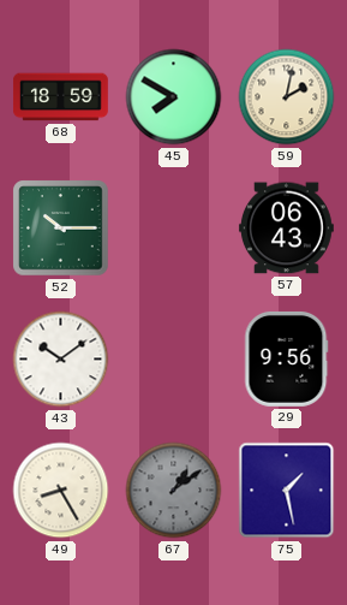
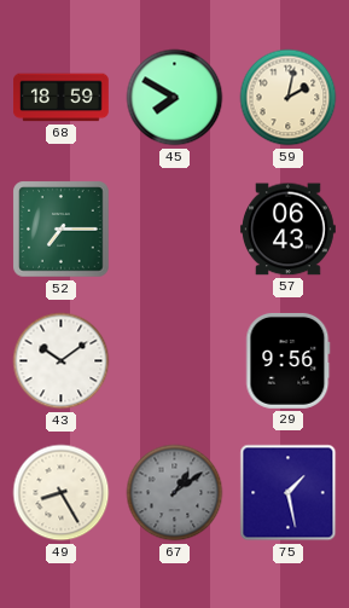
52: 10:15 -> 7:15
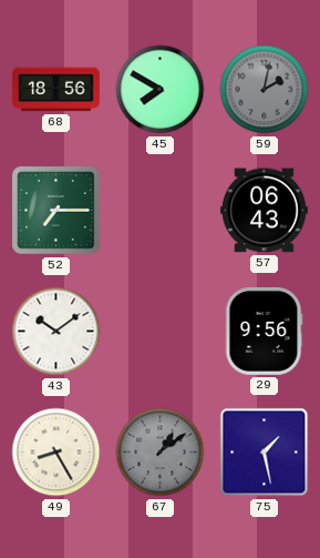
68: 18:59 -> 18:56
59 dial: cream -> grey
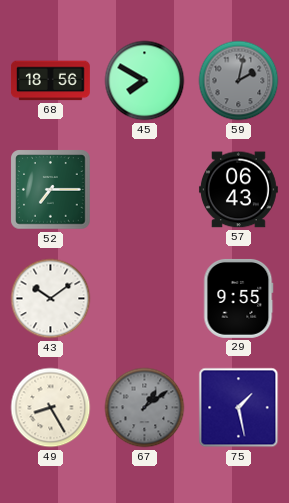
29: 9:56 -> 9:55
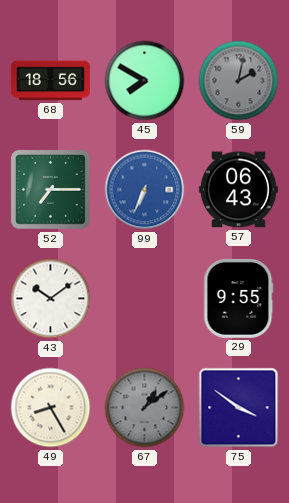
99: none -> 6:34
75: 1:28 -> 3:51
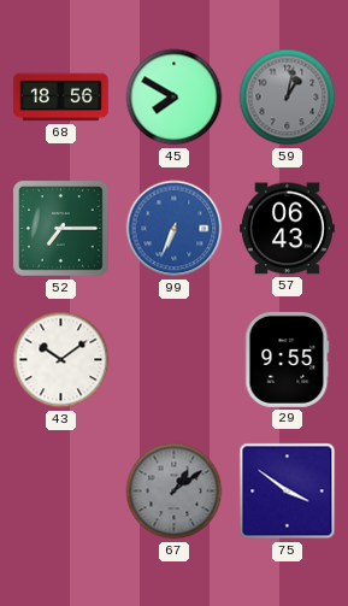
59: 2:02 -> 1:02
49: 8:25 -> none
